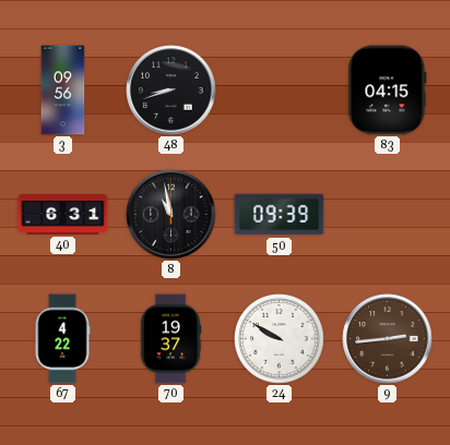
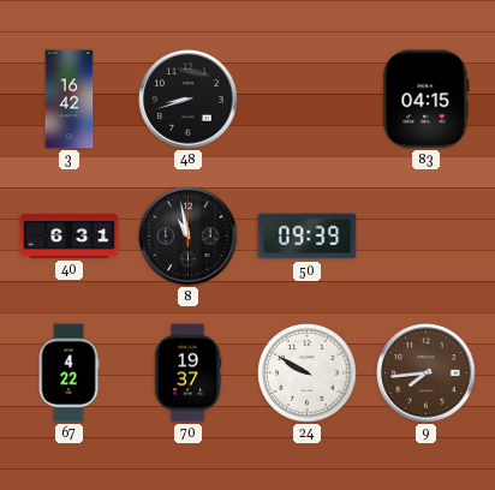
3: 09:56 -> 16:42
9: 2:44 -> 7:44
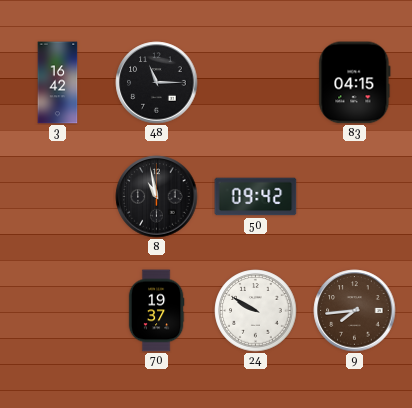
48: 8:42 -> 11:15
40: 6:31 -> none
50: 09:39 -> 09:42
67: 4:22 -> none
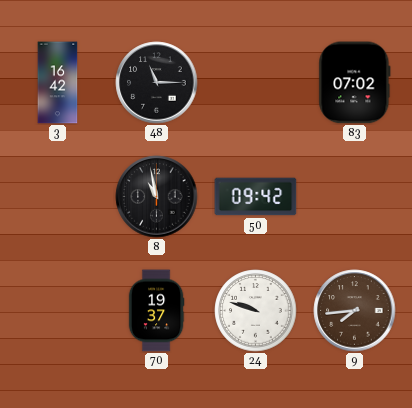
83: 04:15 -> 07:02
24: 9:50 -> 9:48
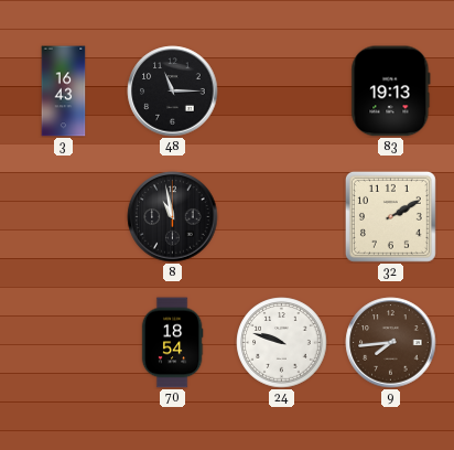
3: 16:42 -> 16:43
83: 07:02 -> 19:13
50: 09:42 -> none
32: none -> 2:10
70: 19:37 -> 18:54
